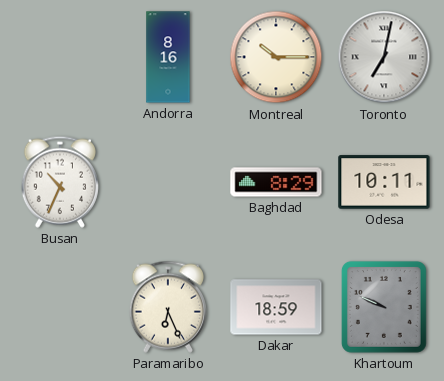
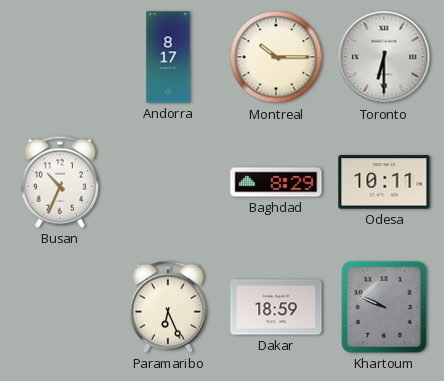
Andorra: 8:16 -> 8:17
Toronto: 7:02 -> 6:30
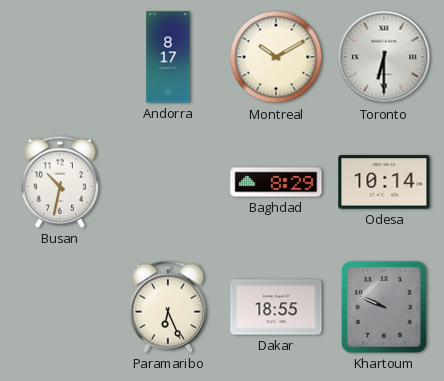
Montreal: 10:15 -> 10:10
Busan: 10:34 -> 10:32
Odesa: 10:11 -> 10:14
Dakar: 18:59 -> 18:55
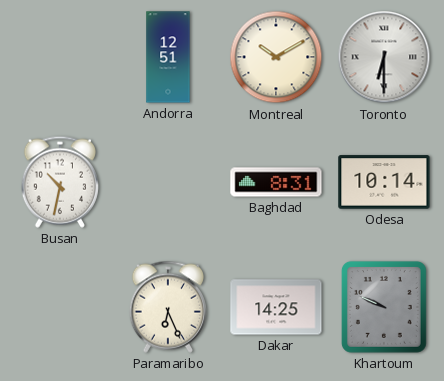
Andorra: 8:17 -> 12:51
Baghdad: 8:29 -> 8:31
Dakar: 18:55 -> 14:25
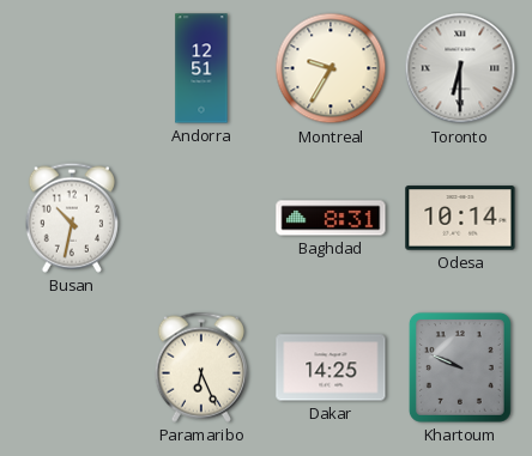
Montreal: 10:10 -> 9:35
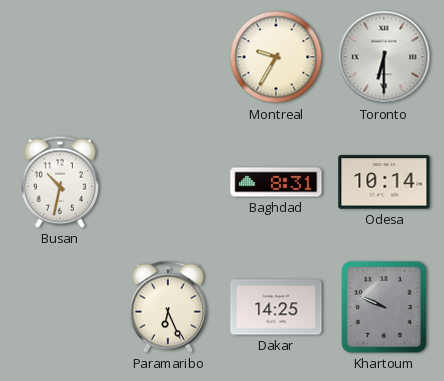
Andorra: 12:51 -> none
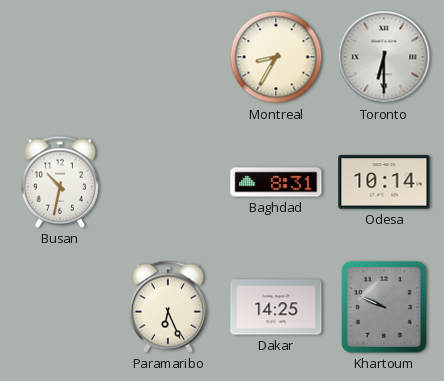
Montreal: 9:35 -> 8:35
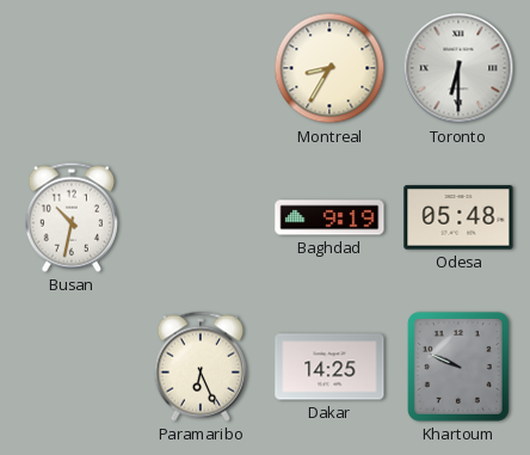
Baghdad: 8:31 -> 9:19
Odesa: 10:14 -> 05:48
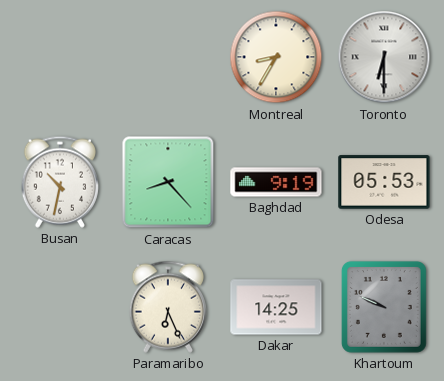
Caracas: none -> 8:23
Odesa: 05:48 -> 05:53
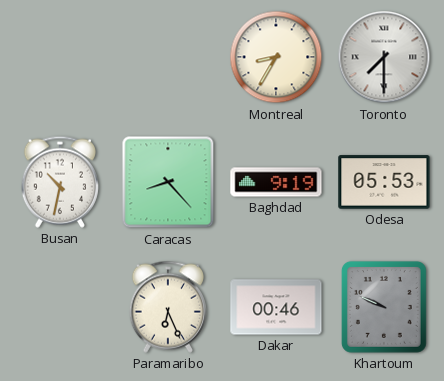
Toronto: 6:30 -> 7:30
Dakar: 14:25 -> 00:46
